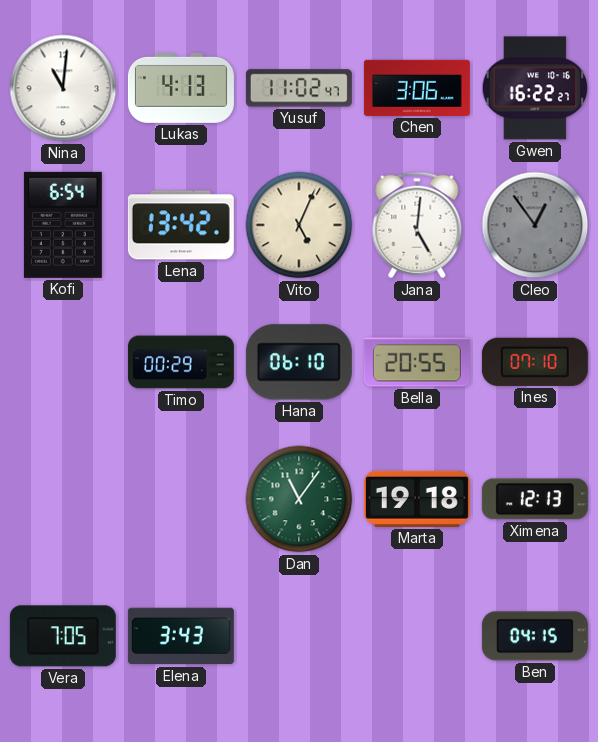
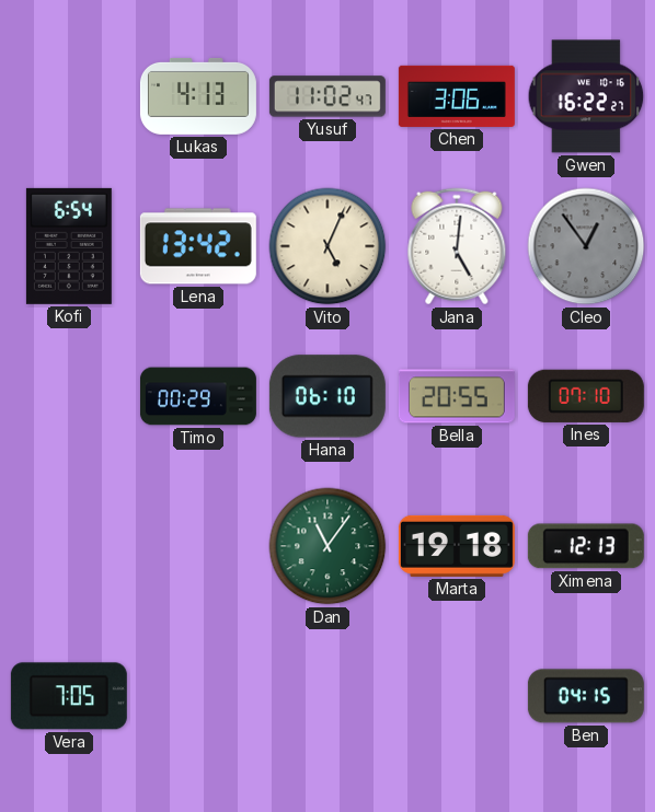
Nina: 11:01 -> none
Elena: 3:43 -> none
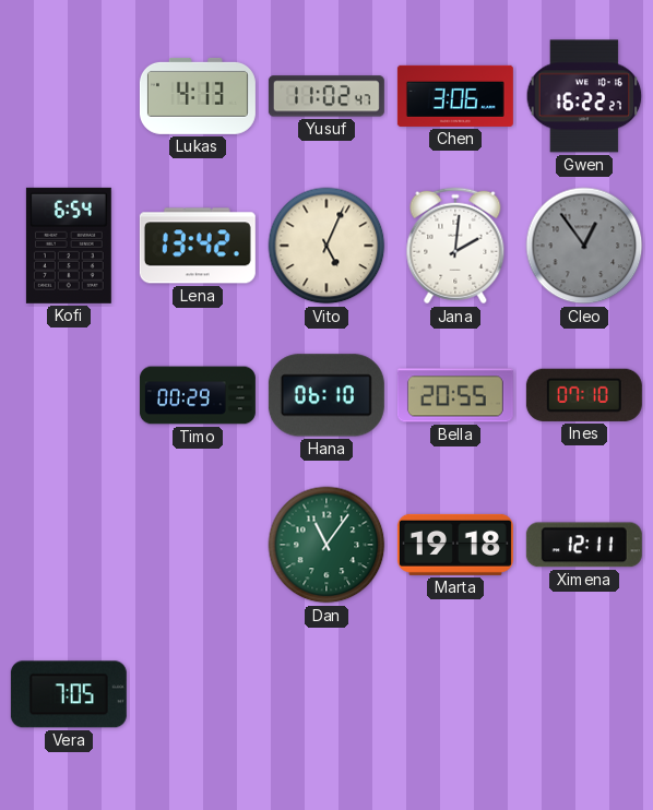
Jana: 5:01 -> 2:01
Ximena: 12:13 -> 12:11
Ben: 04:15 -> none
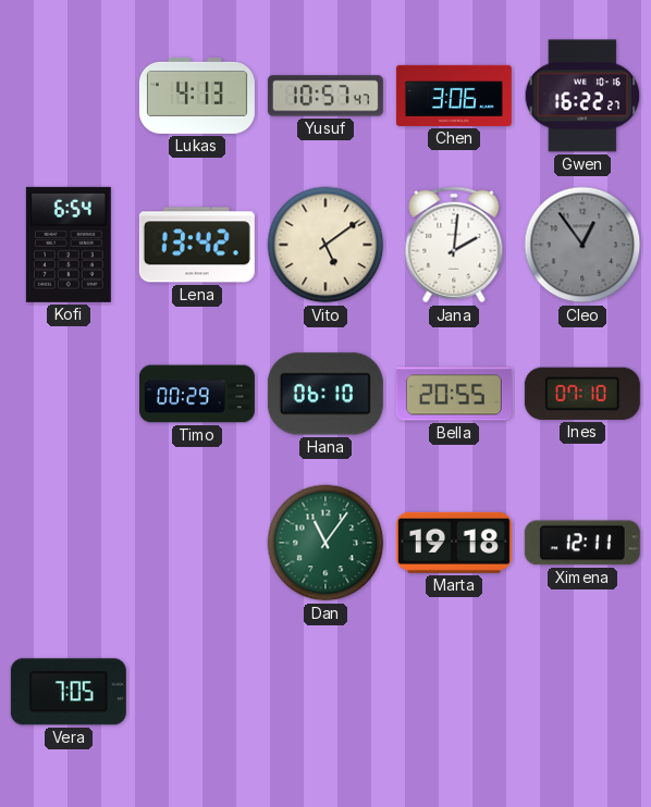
Yusuf: 11:02 -> 10:57
Vito: 5:04 -> 5:09
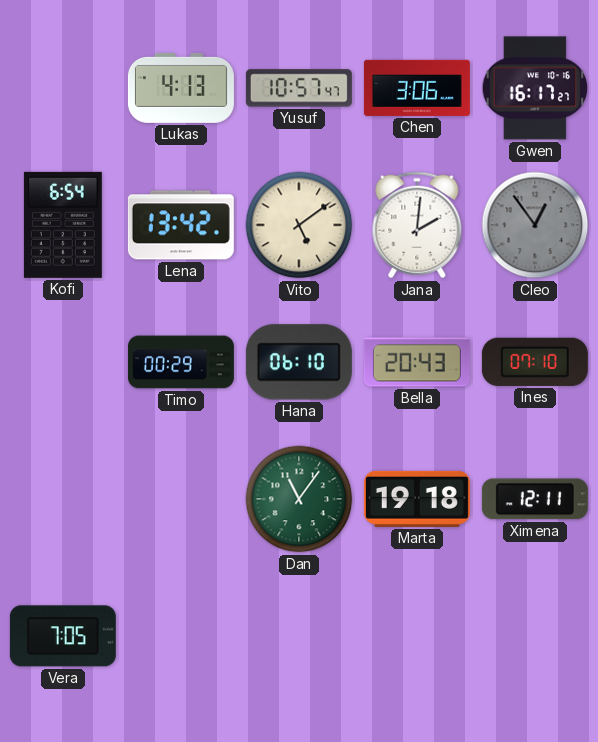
Gwen: 16:22 -> 16:17
Bella: 20:55 -> 20:43
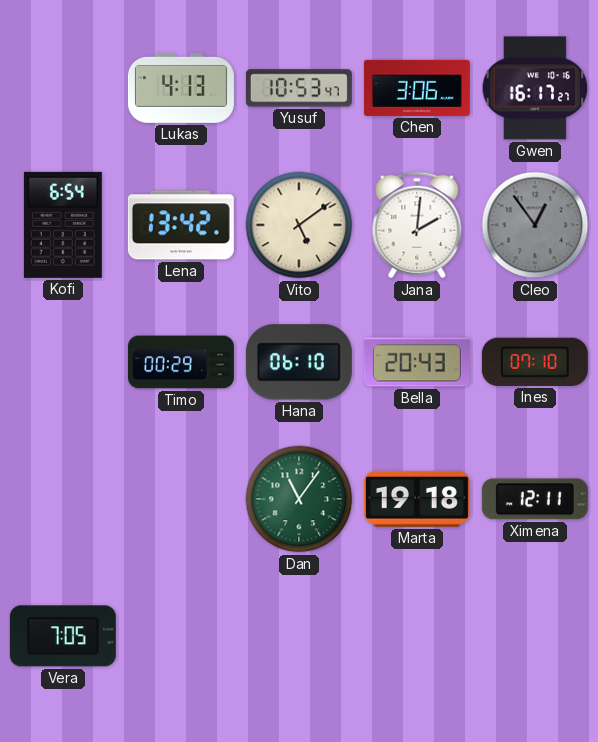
Yusuf: 10:57 -> 10:53
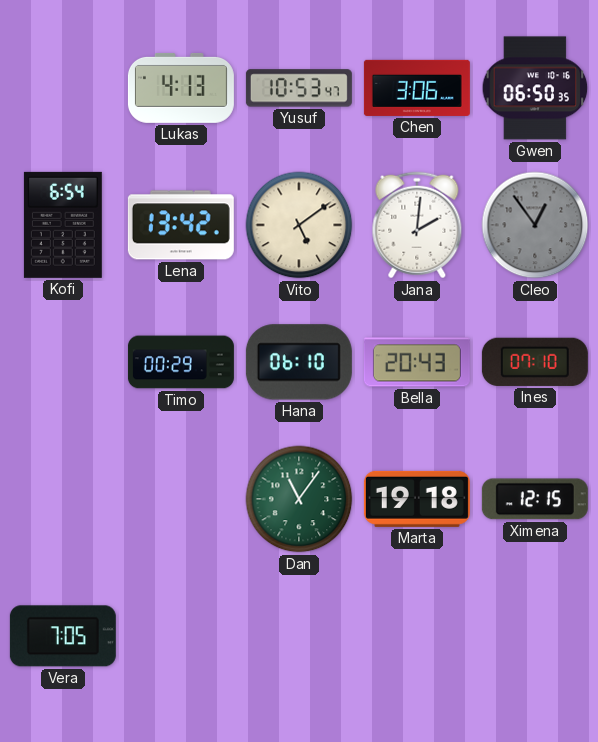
Gwen: 16:17 -> 06:50
Ximena: 12:11 -> 12:15
